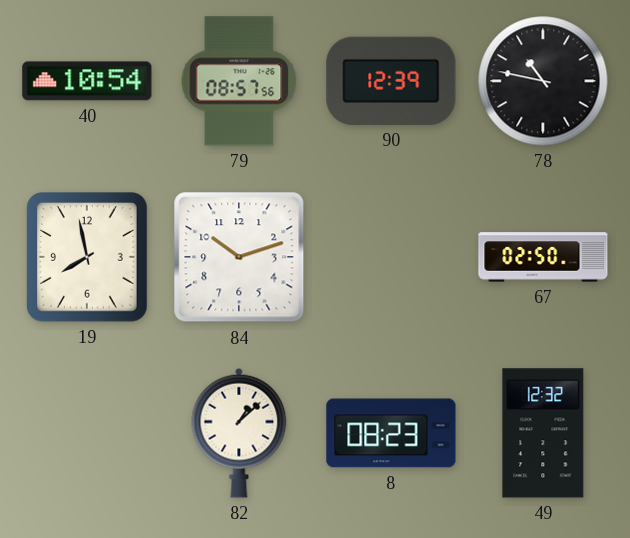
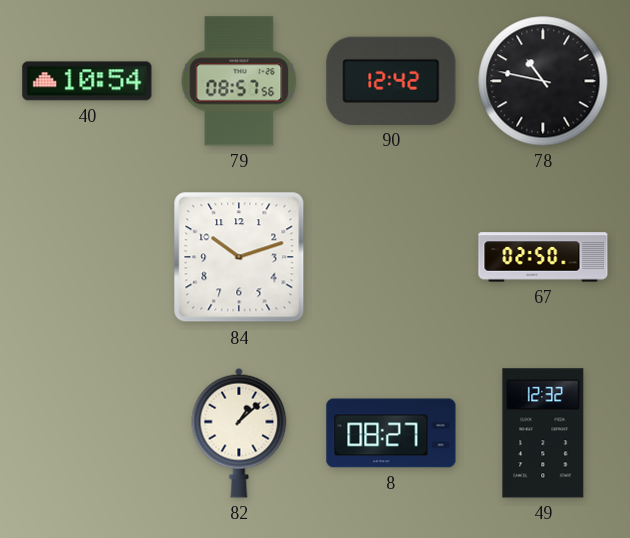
90: 12:39 -> 12:42
19: 7:58 -> none
8: 08:23 -> 08:27
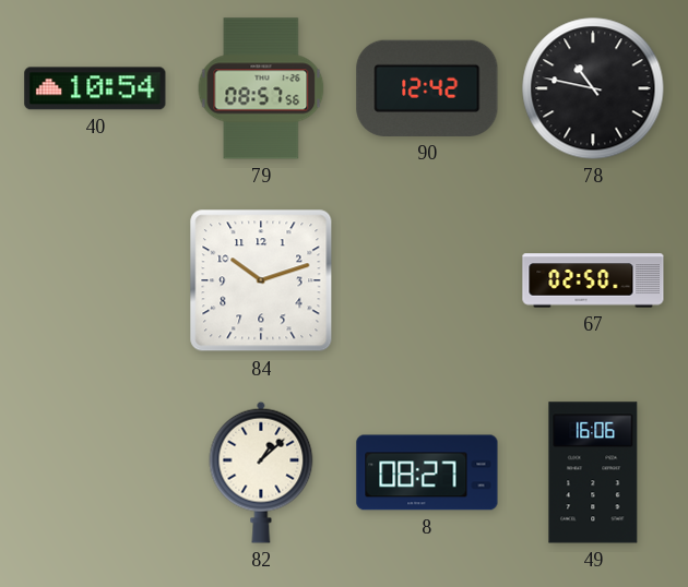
49: 12:32 -> 16:06
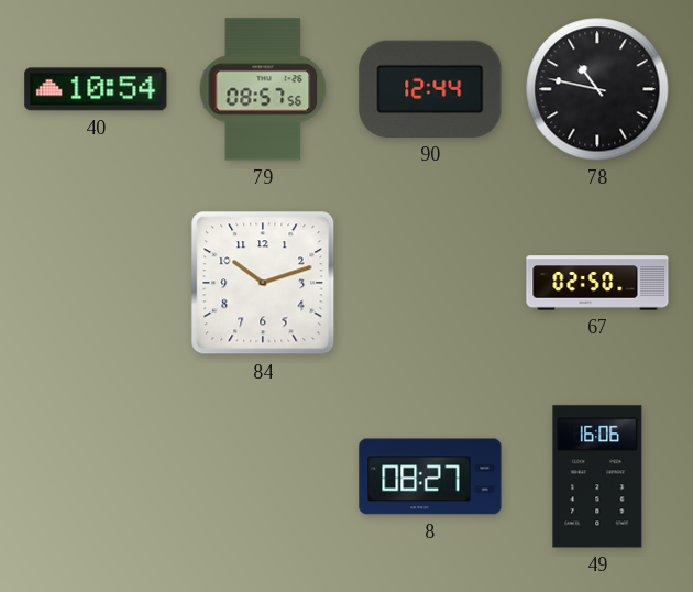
90: 12:42 -> 12:44
82: 1:08 -> none
